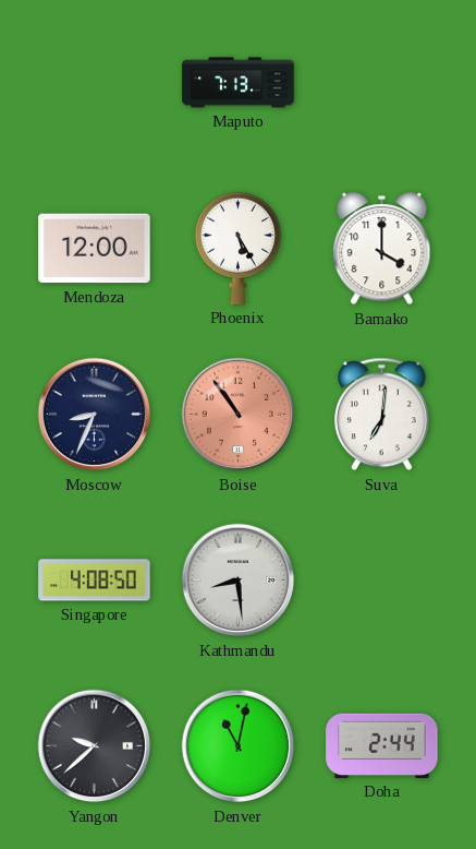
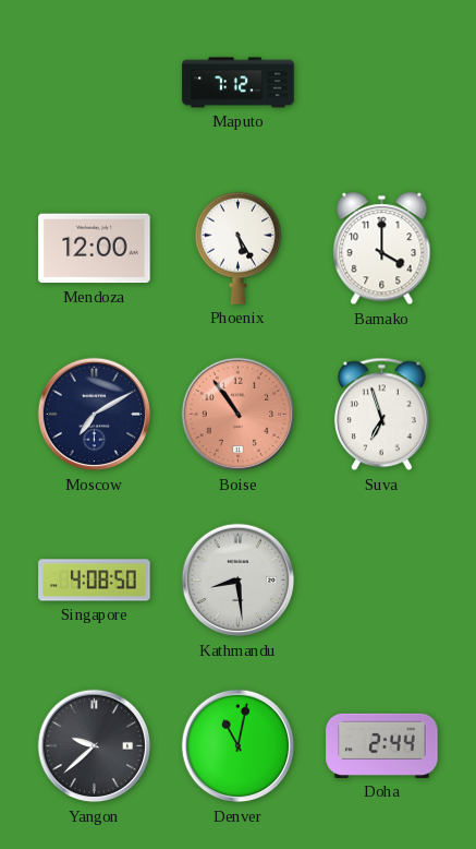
Maputo: 7:13 -> 7:12
Moscow: 8:34 -> 7:10
Suva: 7:01 -> 6:57
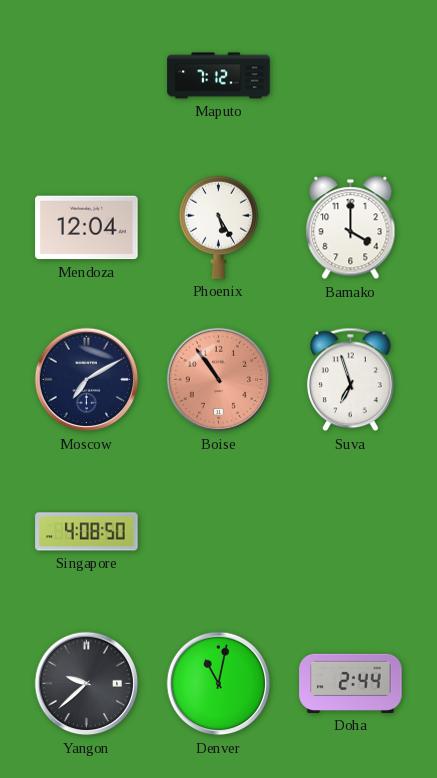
Mendoza: 12:00 -> 12:04
Kathmandu: 8:29 -> none
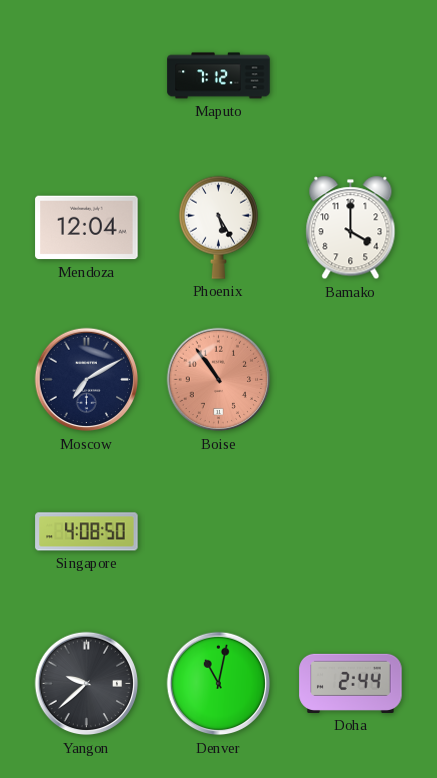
Suva: 6:57 -> none
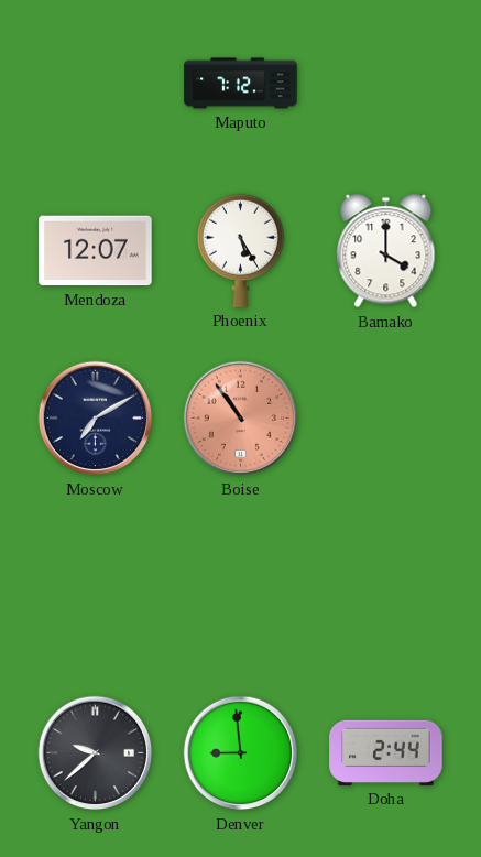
Mendoza: 12:04 -> 12:07
Singapore: 4:08 -> none
Denver: 11:02 -> 8:59
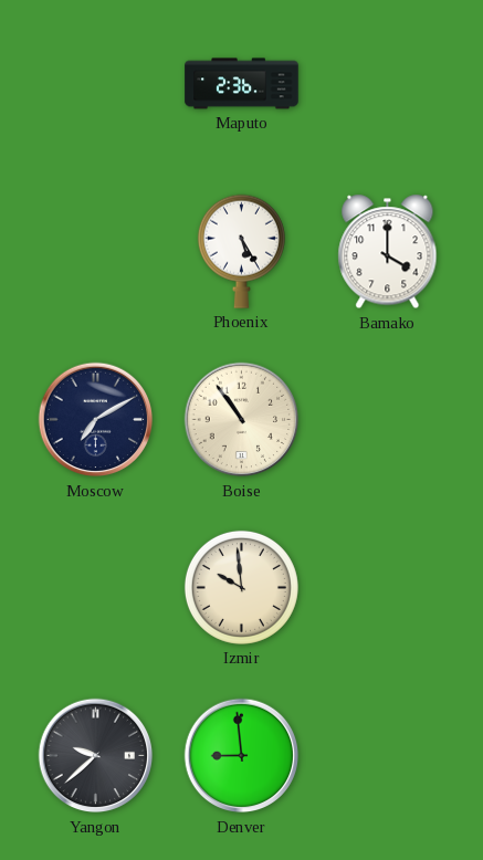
Maputo: 7:12 -> 2:36
Mendoza: 12:07 -> none
Boise dial: salmon -> cream
Izmir: none -> 9:59
Doha: 2:44 -> none
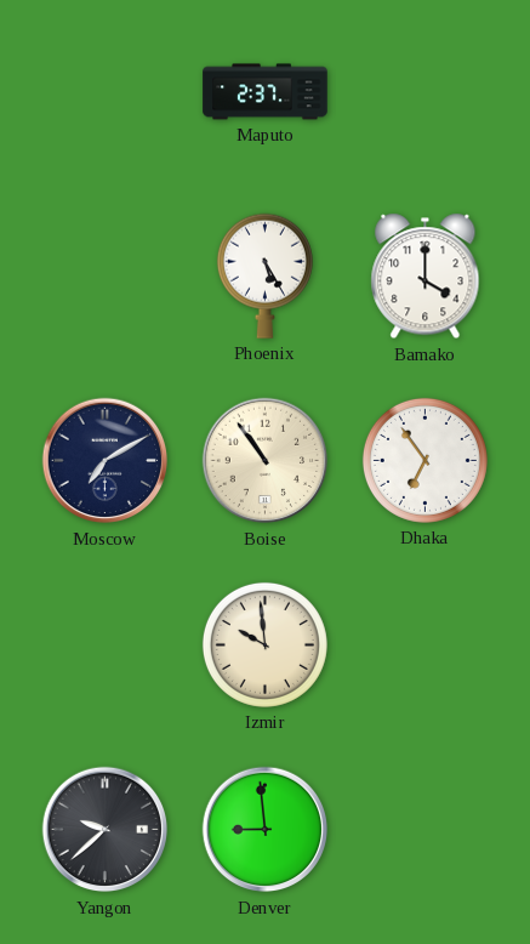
Maputo: 2:36 -> 2:37
Dhaka: none -> 6:54
